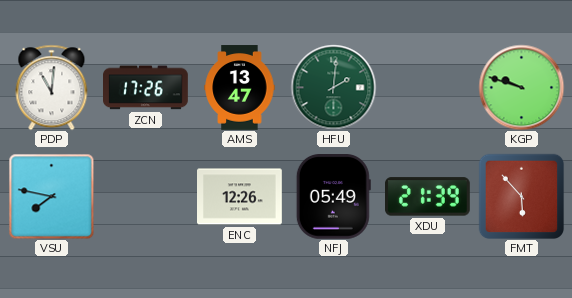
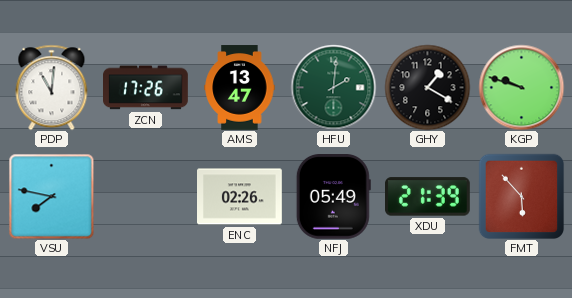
GHY: none -> 1:20
ENC: 12:26 -> 02:26
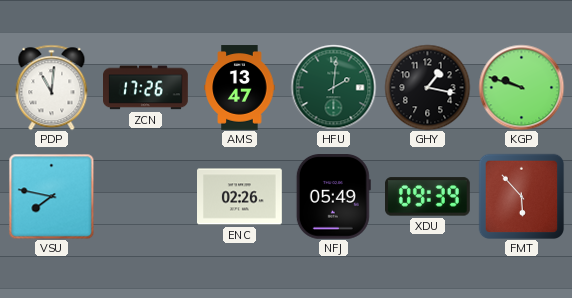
GHY: 1:20 -> 1:17
XDU: 21:39 -> 09:39
